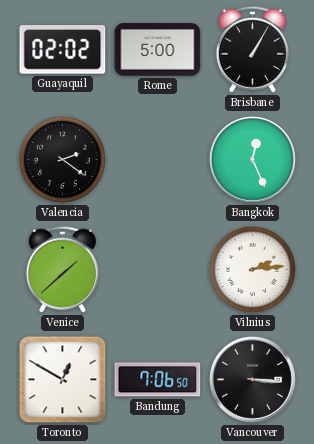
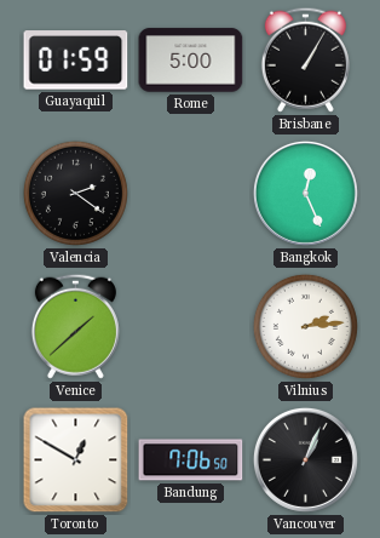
Guayaquil: 02:02 -> 01:59
Vancouver: 3:16 -> 1:04
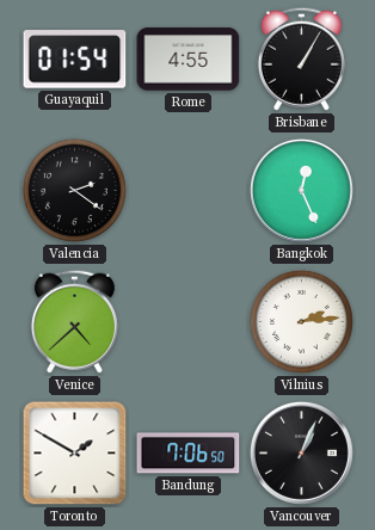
Guayaquil: 01:59 -> 01:54
Rome: 5:00 -> 4:55
Venice: 1:38 -> 4:38
Toronto: 12:50 -> 1:50
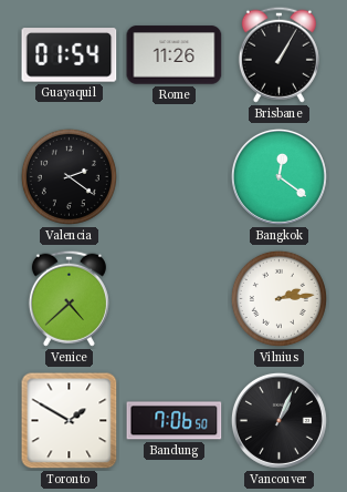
Rome: 4:55 -> 11:26
Bangkok: 12:26 -> 12:21
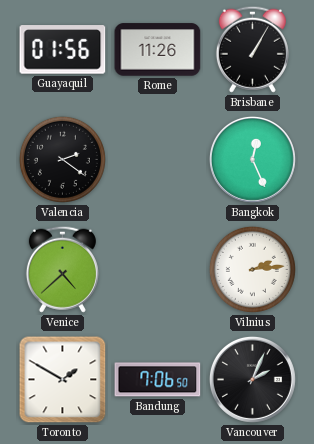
Guayaquil: 01:54 -> 01:56
Bangkok: 12:21 -> 12:26
Vancouver: 1:04 -> 2:04
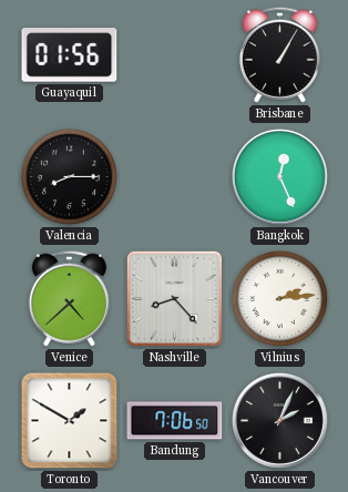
Rome: 11:26 -> none
Valencia: 2:21 -> 8:15
Nashville: none -> 8:23
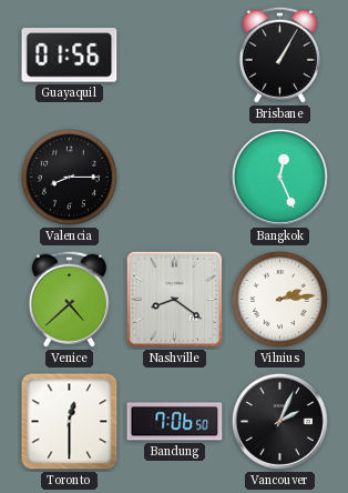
Nashville: 8:23 -> 8:21
Toronto: 1:50 -> 12:30
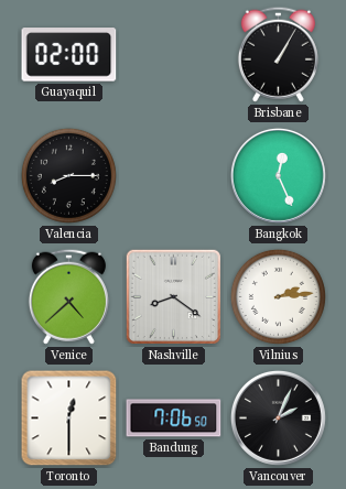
Guayaquil: 01:56 -> 02:00
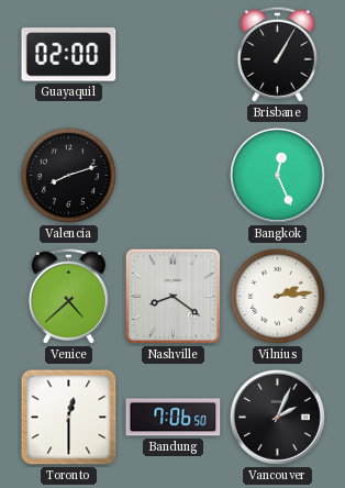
Valencia: 8:15 -> 8:12
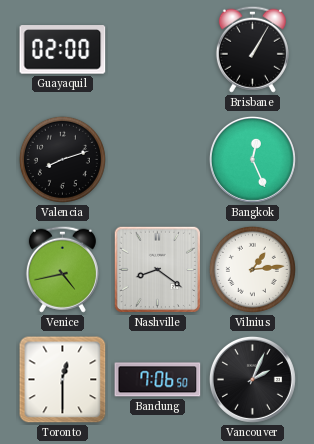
Venice: 4:38 -> 4:43
Vilnius: 2:14 -> 1:14
